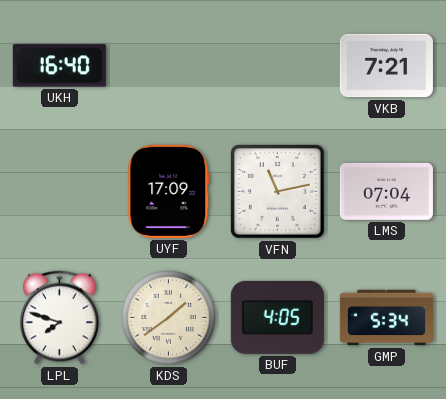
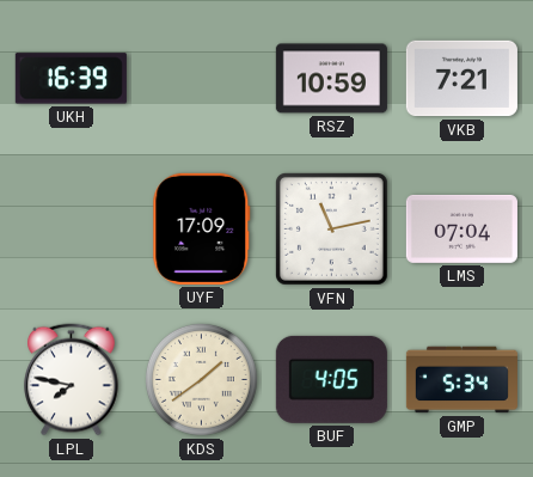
UKH: 16:40 -> 16:39
RSZ: none -> 10:59
LPL: 7:48 -> 7:47
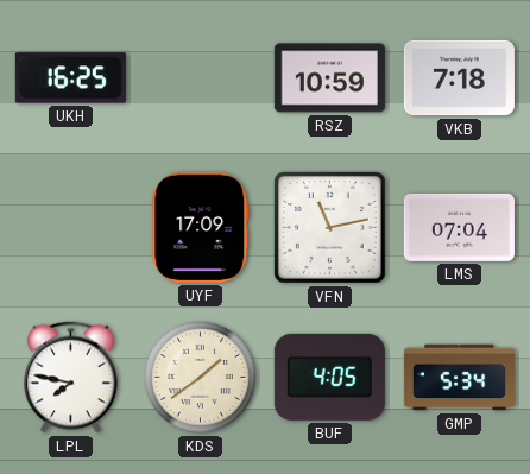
UKH: 16:39 -> 16:25
VKB: 7:21 -> 7:18
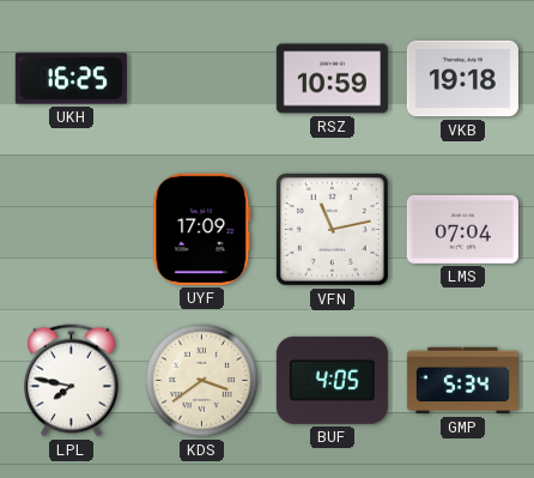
VKB: 7:18 -> 19:18
KDS: 1:39 -> 3:39
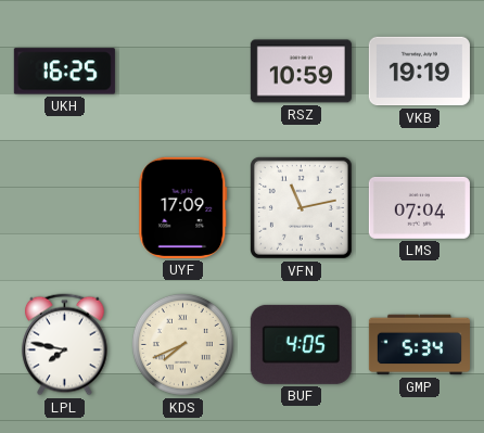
VKB: 19:18 -> 19:19
KDS: 3:39 -> 7:41
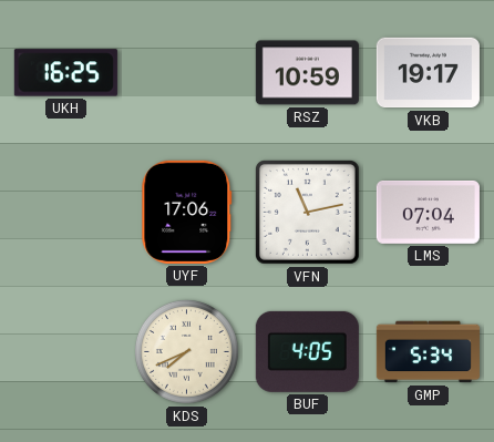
VKB: 19:19 -> 19:17
UYF: 17:09 -> 17:06
LPL: 7:47 -> none
